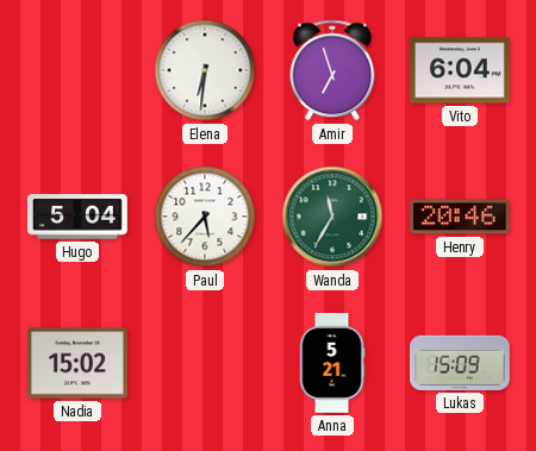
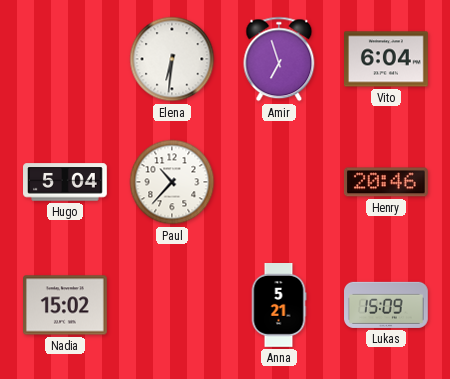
Paul: 5:37 -> 10:37
Wanda: 11:35 -> none
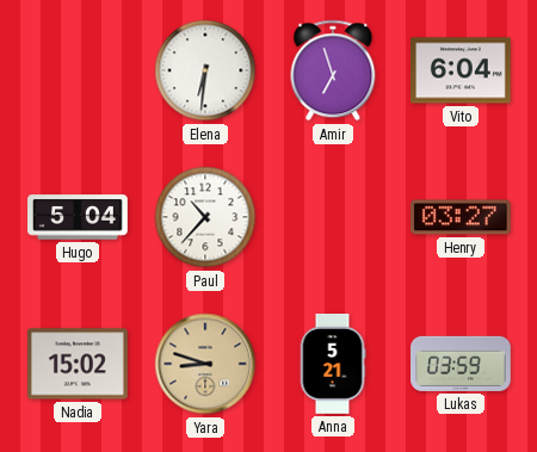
Henry: 20:46 -> 03:27
Yara: none -> 8:48
Lukas: 15:09 -> 03:59
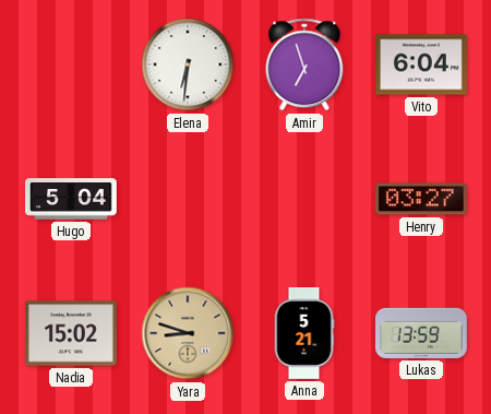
Paul: 10:37 -> none
Lukas: 03:59 -> 13:59
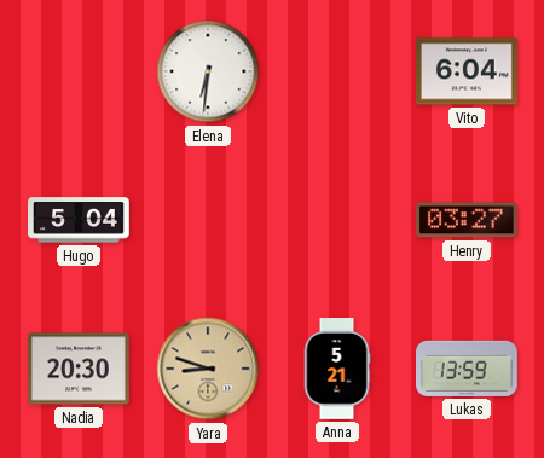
Amir: 6:57 -> none
Nadia: 15:02 -> 20:30
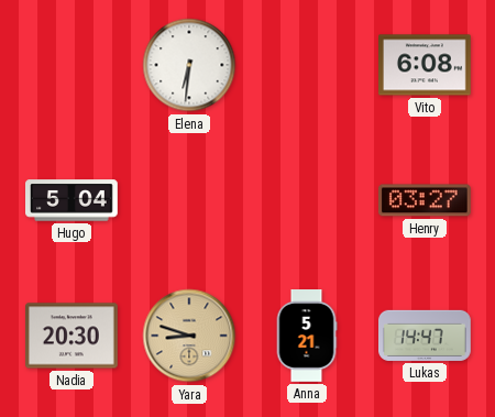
Vito: 6:04 -> 6:08
Lukas: 13:59 -> 14:47
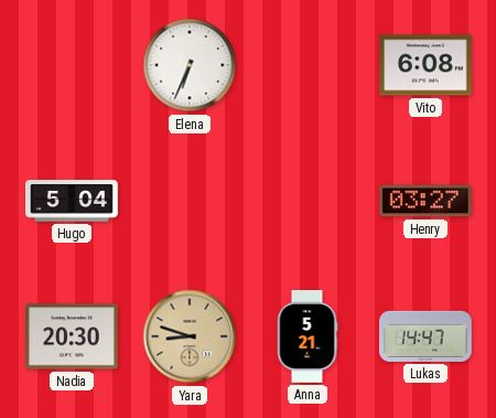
Elena: 6:31 -> 6:34
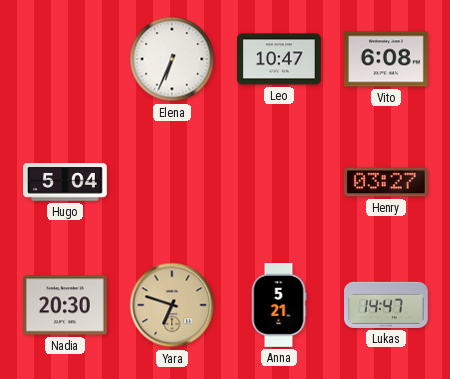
Leo: none -> 10:47
Yara: 8:48 -> 6:48
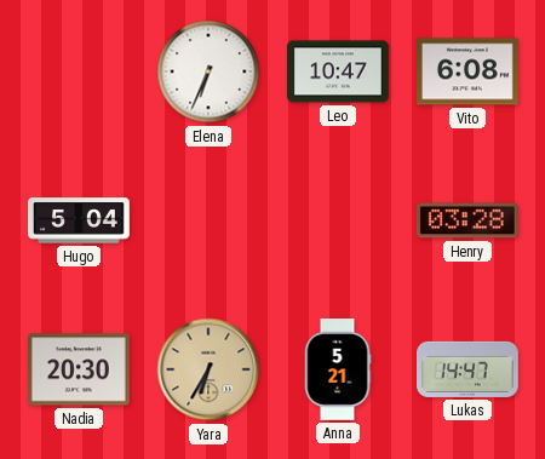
Henry: 03:27 -> 03:28
Yara: 6:48 -> 6:35
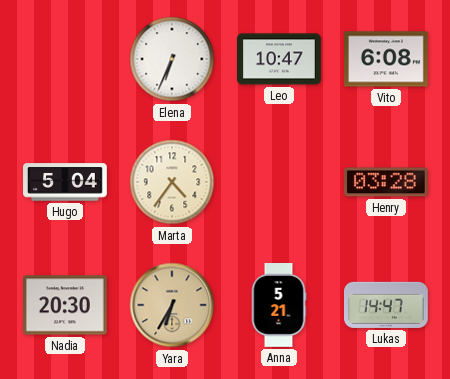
Marta: none -> 4:36
